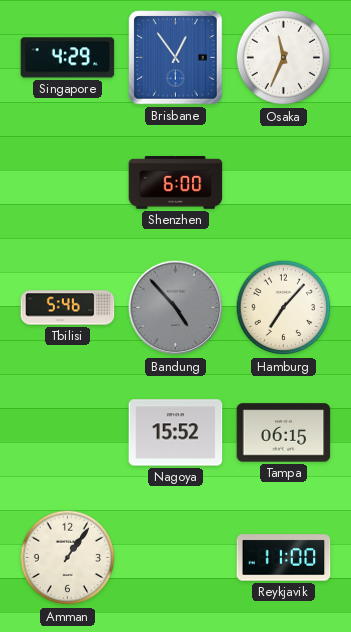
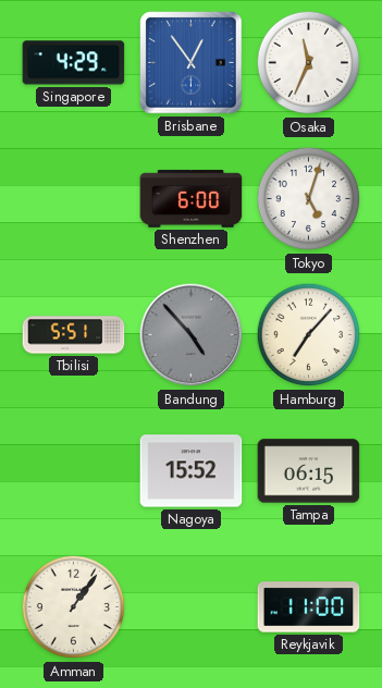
Tokyo: none -> 5:03
Tbilisi: 5:46 -> 5:51
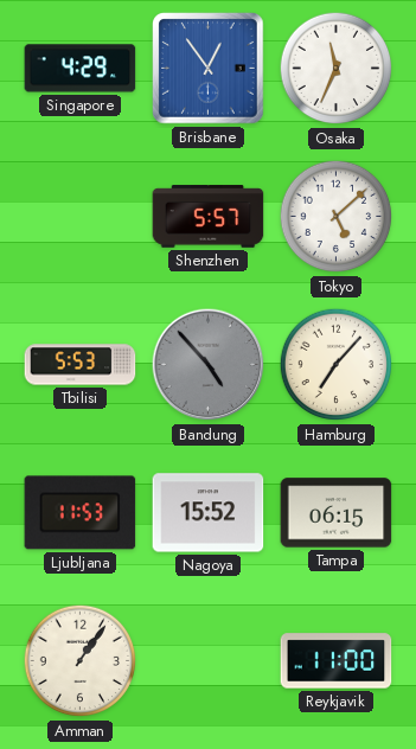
Shenzhen: 6:00 -> 5:57
Tokyo: 5:03 -> 5:08
Tbilisi: 5:51 -> 5:53
Ljubljana: none -> 11:53
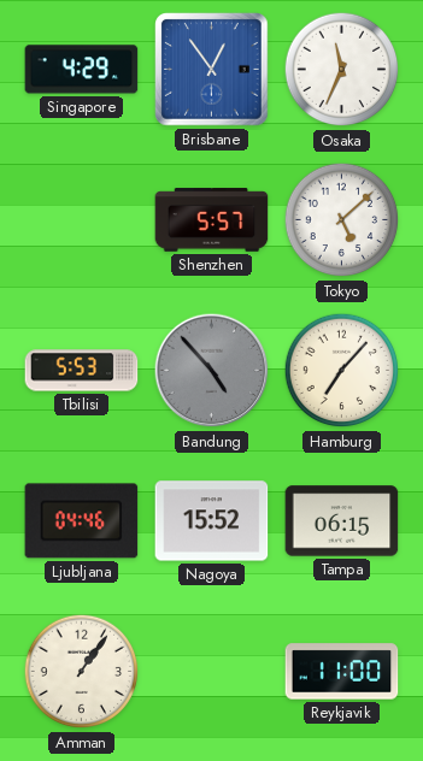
Ljubljana: 11:53 -> 04:46
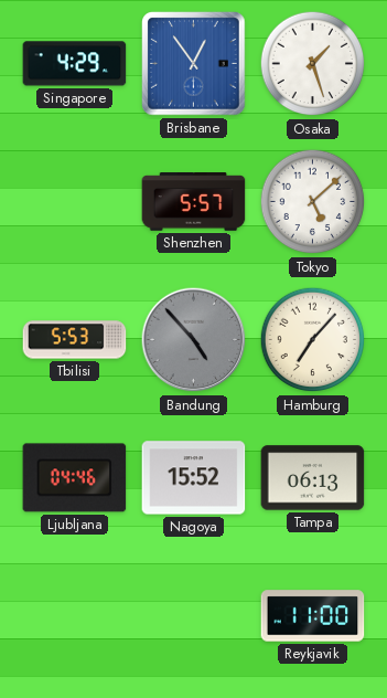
Osaka: 11:34 -> 1:27
Tampa: 06:15 -> 06:13
Amman: 1:06 -> none
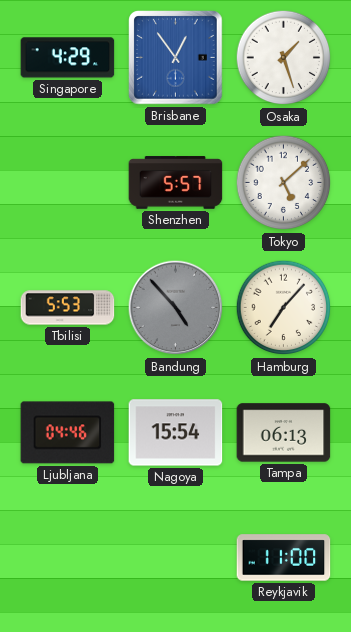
Nagoya: 15:52 -> 15:54
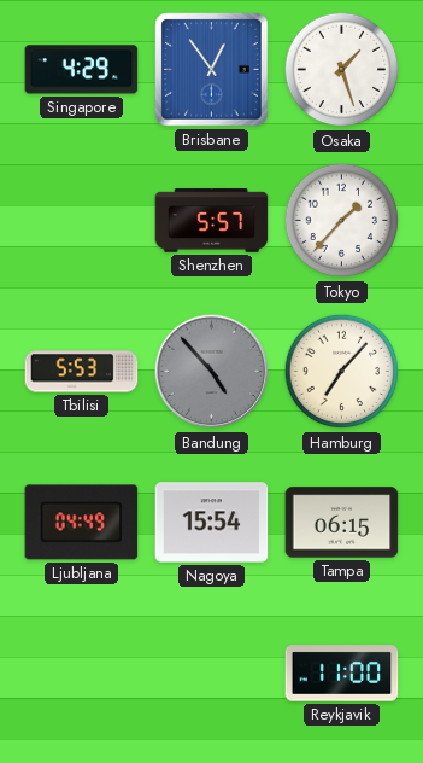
Tokyo: 5:08 -> 1:37
Ljubljana: 04:46 -> 04:49
Tampa: 06:13 -> 06:15
